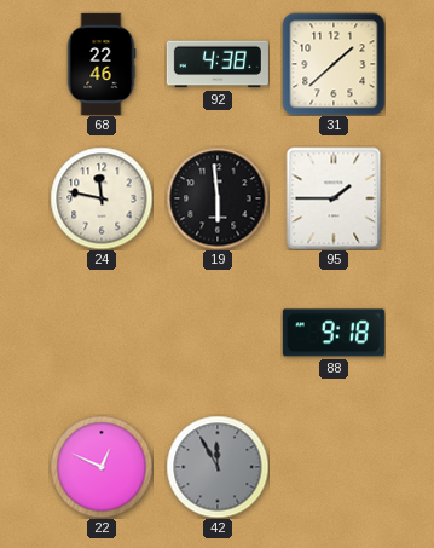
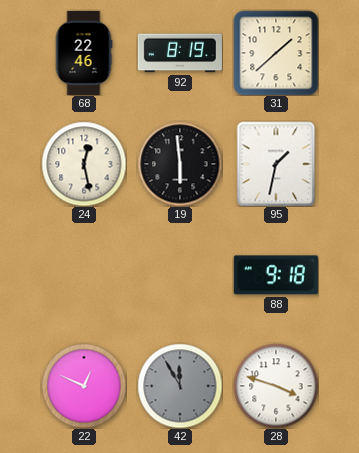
92: 4:38 -> 8:19
24: 11:47 -> 12:28
95: 1:45 -> 1:32
28: none -> 3:48
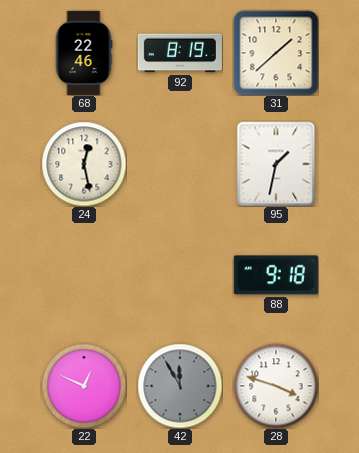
19: 5:59 -> none
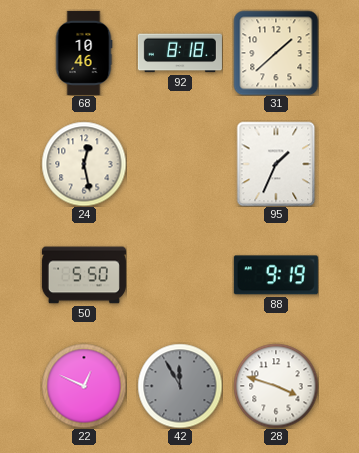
68: 22:46 -> 10:46
92: 8:19 -> 8:18
95: 1:32 -> 1:34
50: none -> 5:50
88: 9:18 -> 9:19
